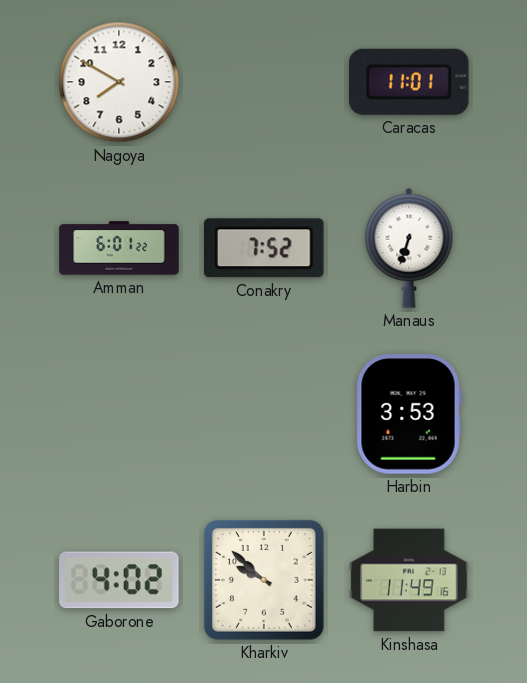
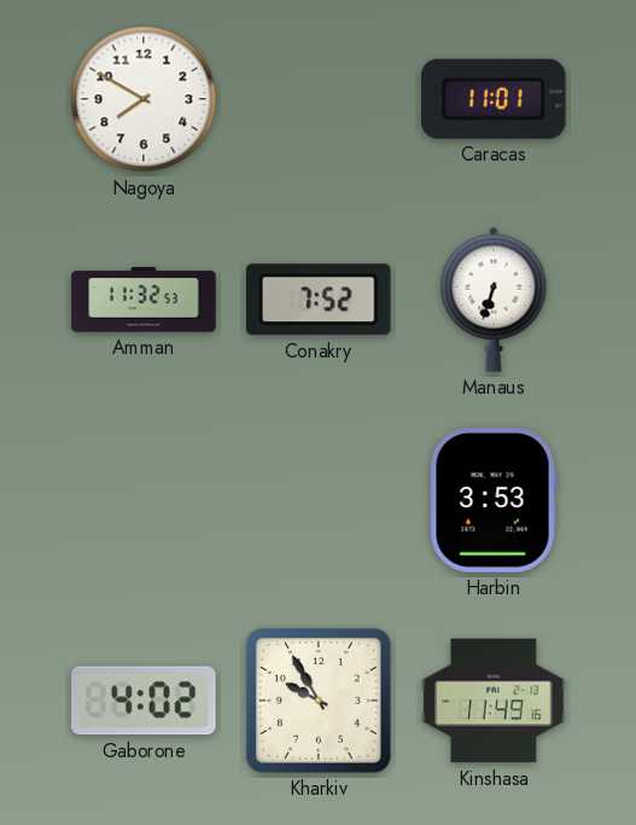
Amman: 6:01 -> 11:32
Kharkiv: 9:52 -> 9:55
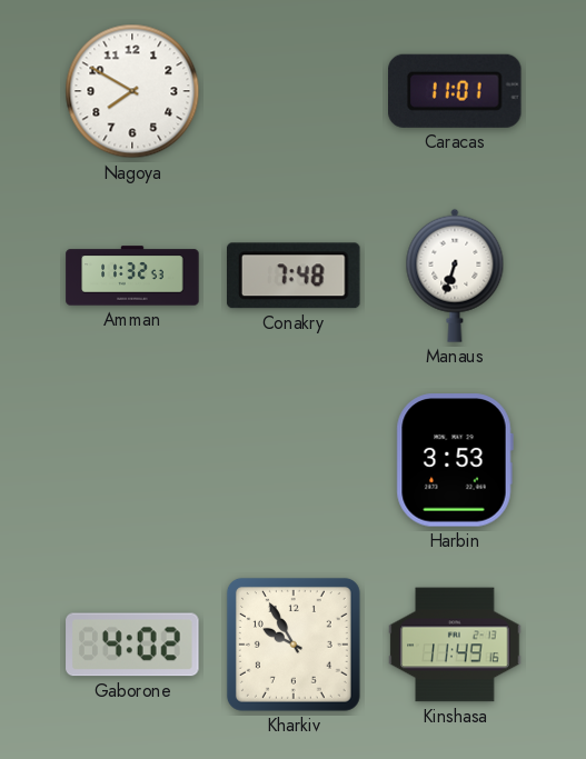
Conakry: 7:52 -> 7:48
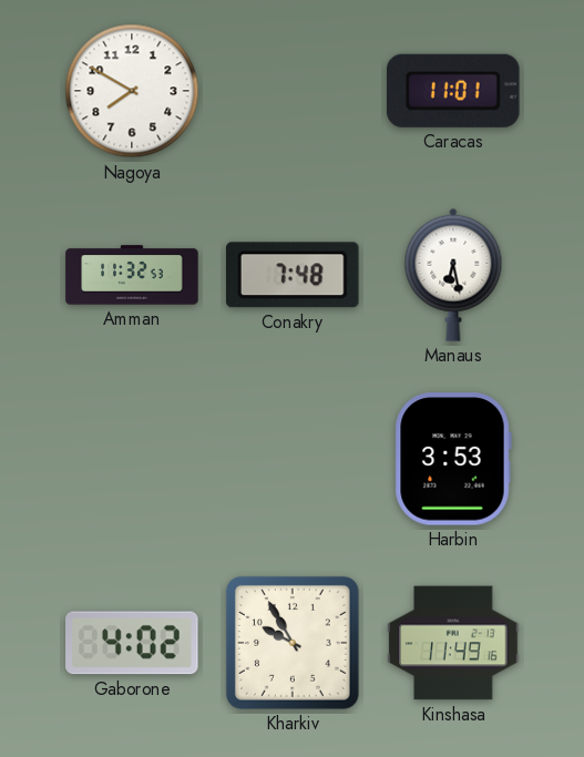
Manaus: 6:33 -> 6:28
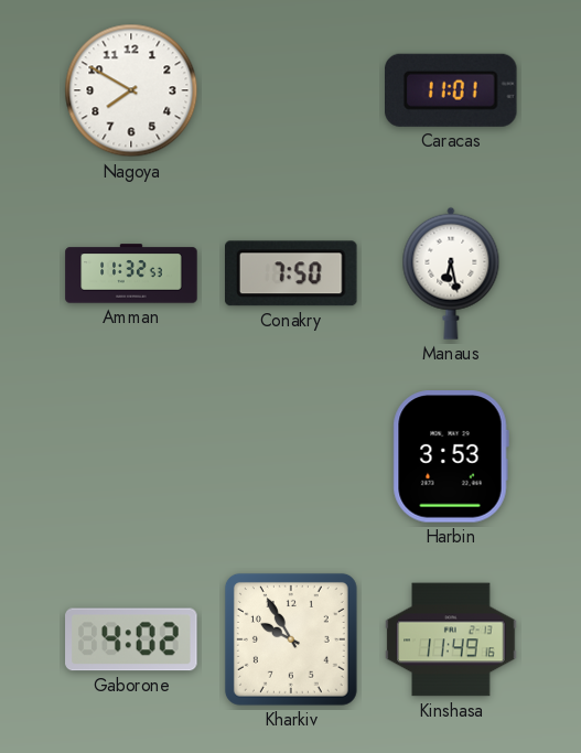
Conakry: 7:48 -> 7:50
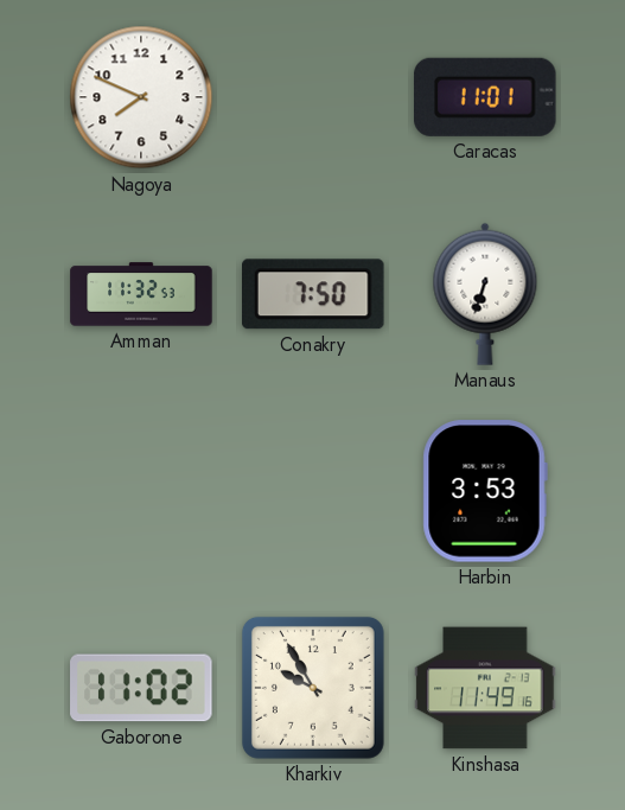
Nagoya: 7:50 -> 7:49
Manaus: 6:28 -> 6:33
Gaborone: 4:02 -> 11:02
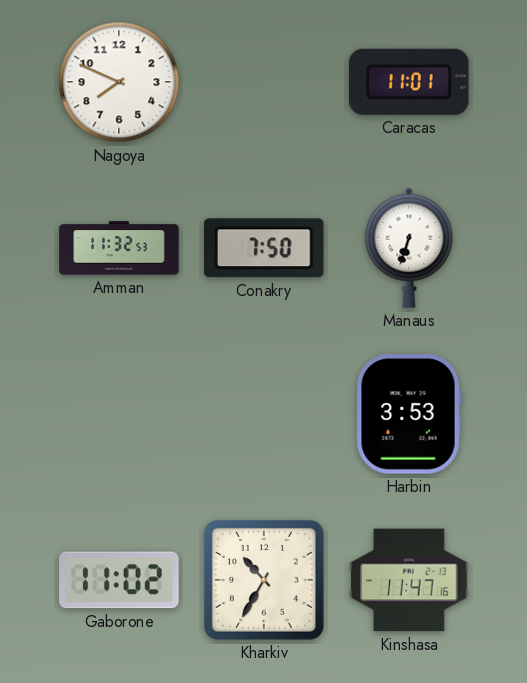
Kharkiv: 9:55 -> 10:35
Kinshasa: 11:49 -> 11:47
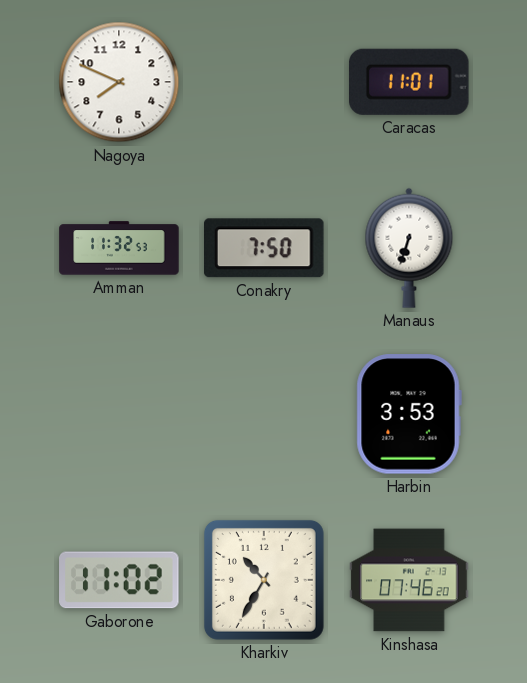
Kinshasa: 11:47 -> 07:46
